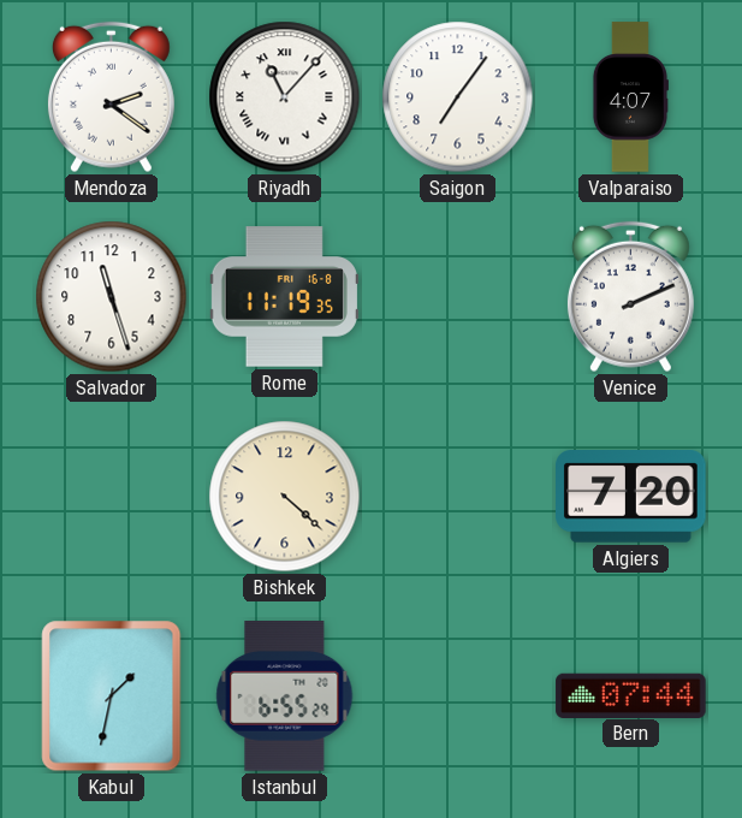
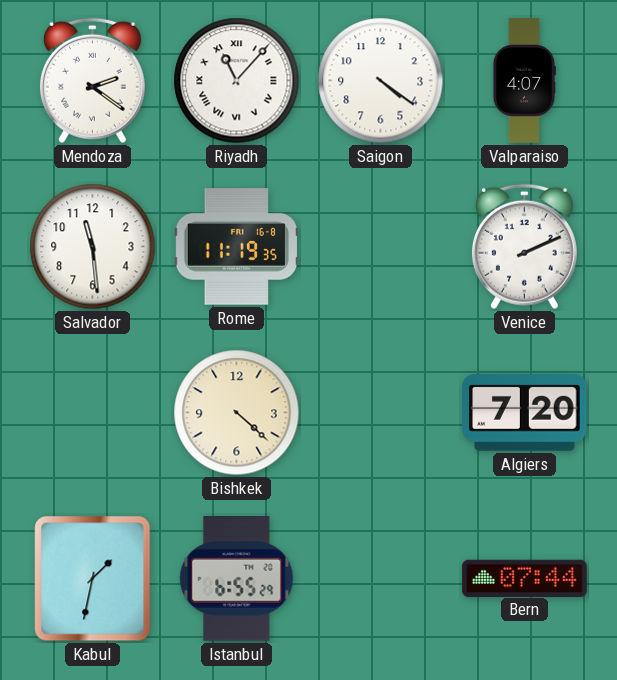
Saigon: 7:06 -> 4:21
Salvador: 11:27 -> 11:29
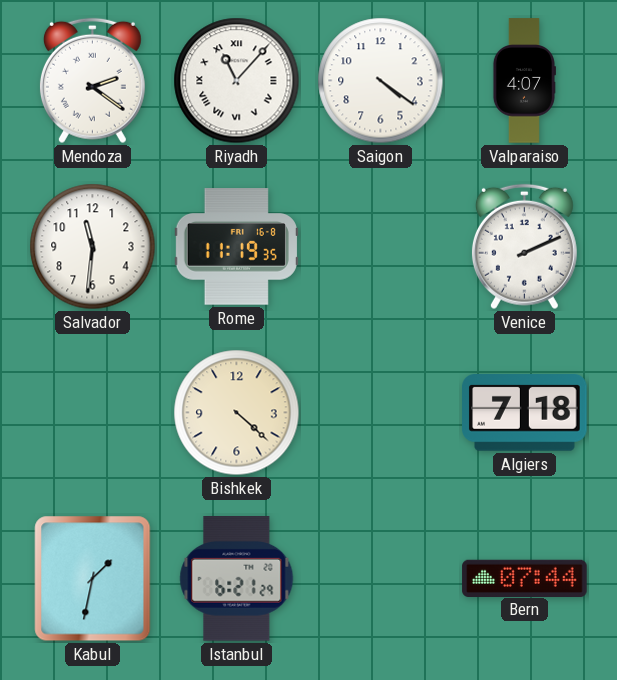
Salvador: 11:29 -> 11:31
Algiers: 7:20 -> 7:18
Istanbul: 6:55 -> 6:21
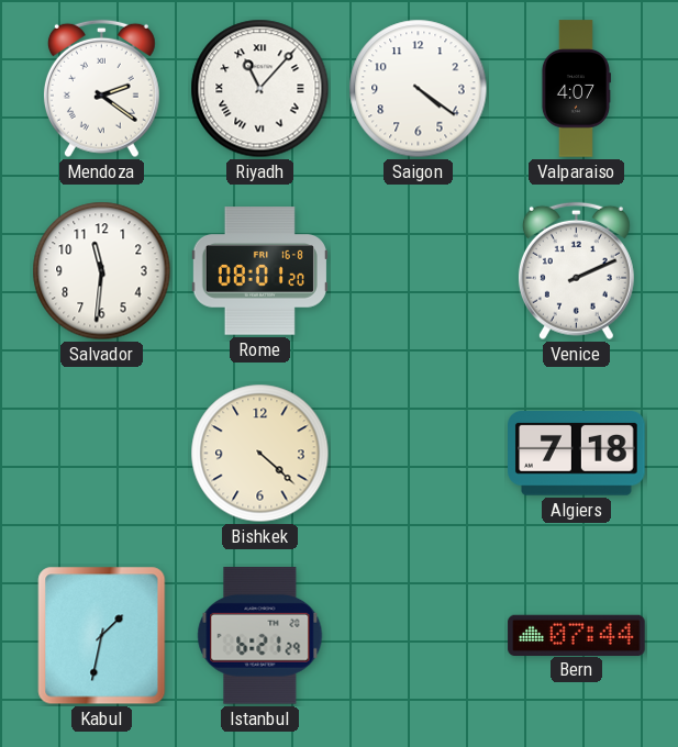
Rome: 11:19 -> 08:01
